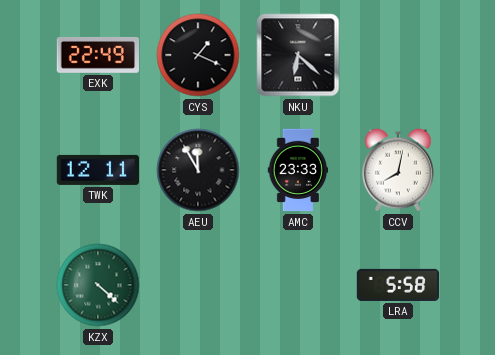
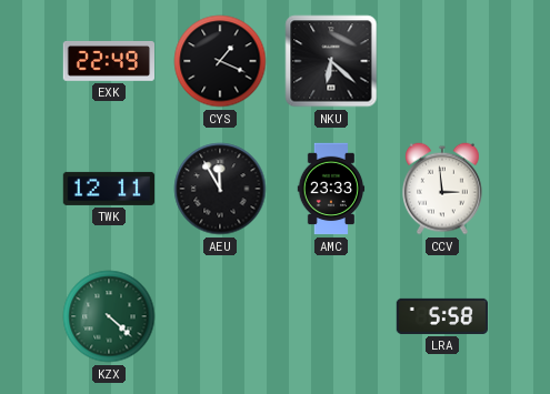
CCV: 8:02 -> 2:59
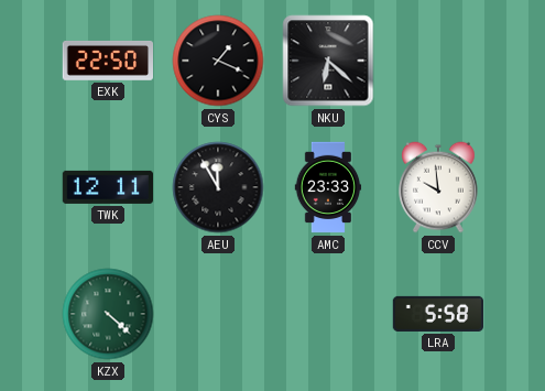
EXK: 22:49 -> 22:50
CCV: 2:59 -> 9:59
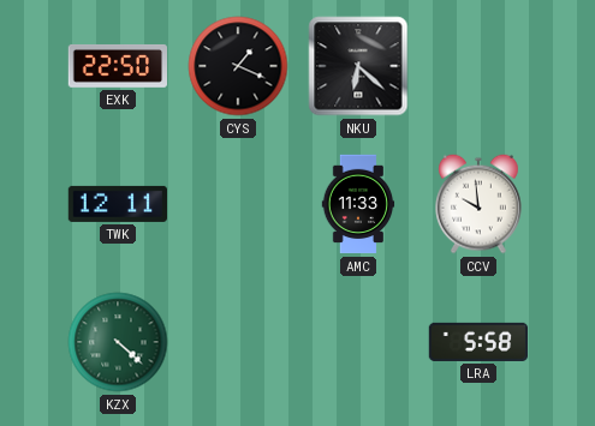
AEU: 11:55 -> none
AMC: 23:33 -> 11:33
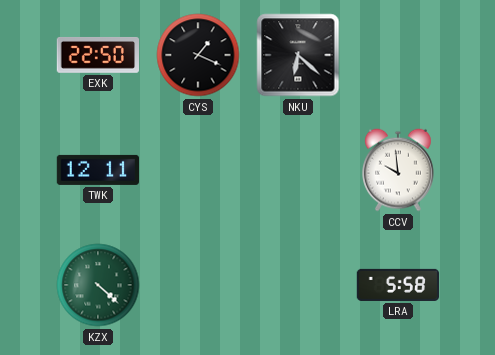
AMC: 11:33 -> none
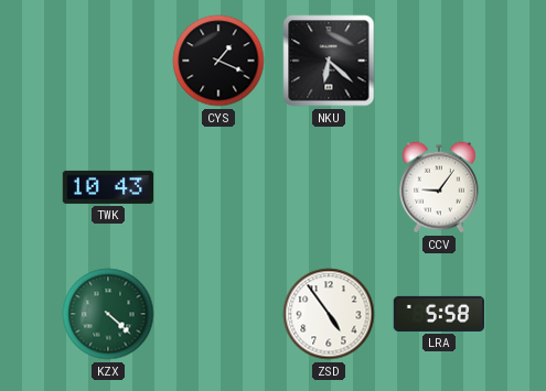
EXK: 22:50 -> none
TWK: 12:11 -> 10:43
CCV: 9:59 -> 9:06
ZSD: none -> 4:54
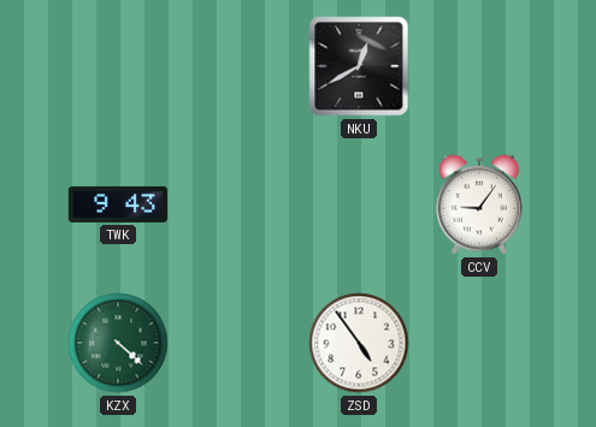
CYS: 1:19 -> none
NKU: 6:22 -> 12:40
TWK: 10:43 -> 9:43
LRA: 5:58 -> none
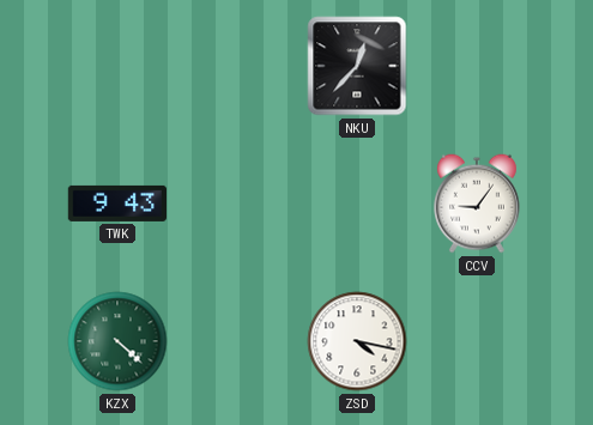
NKU: 12:40 -> 12:37
ZSD: 4:54 -> 4:17
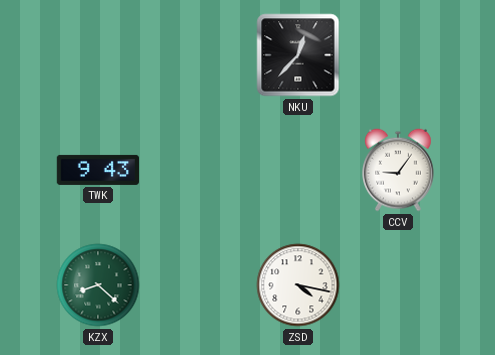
KZX: 4:22 -> 8:22
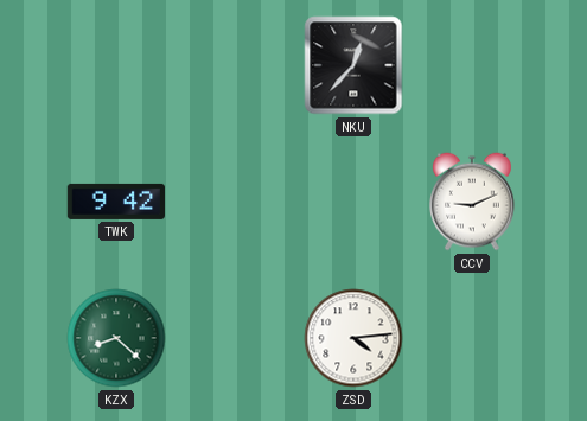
TWK: 9:43 -> 9:42
CCV: 9:06 -> 9:11
ZSD: 4:17 -> 4:14
